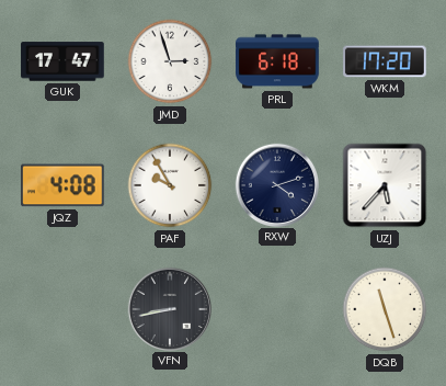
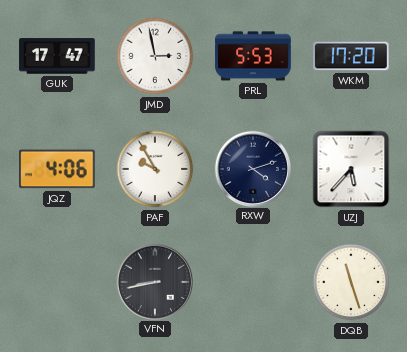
JMD: 2:57 -> 2:58
PRL: 6:18 -> 5:53
JQZ: 4:08 -> 4:06
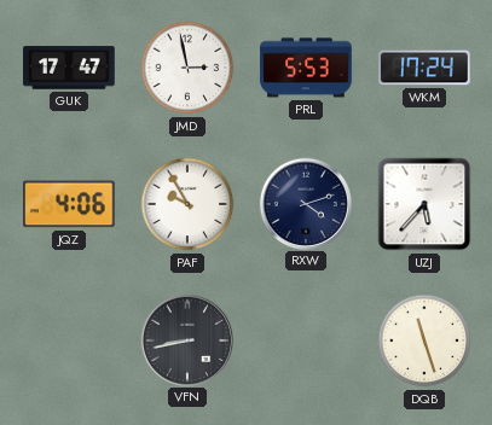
WKM: 17:20 -> 17:24
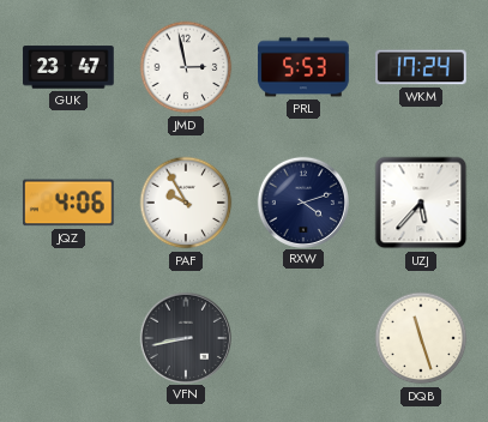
GUK: 17:47 -> 23:47
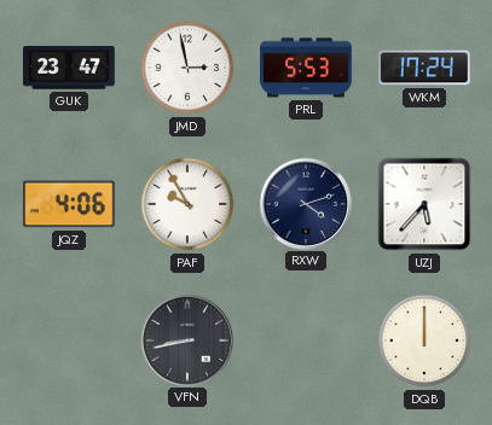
DQB: 11:27 -> 12:00
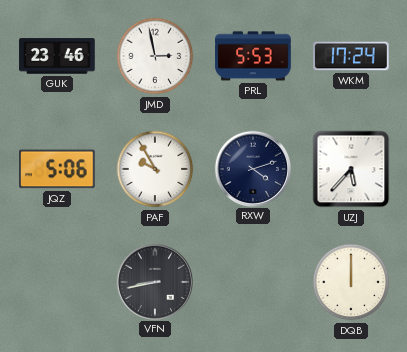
GUK: 23:47 -> 23:46
JQZ: 4:06 -> 5:06
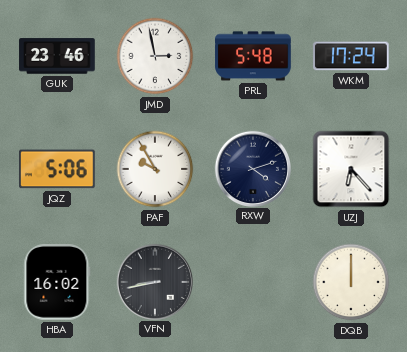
PRL: 5:53 -> 5:48
UZJ: 5:37 -> 6:23
HBA: none -> 16:02
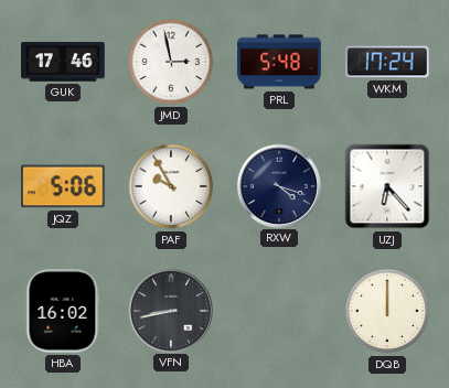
GUK: 23:46 -> 17:46
RXW: 4:12 -> 4:18
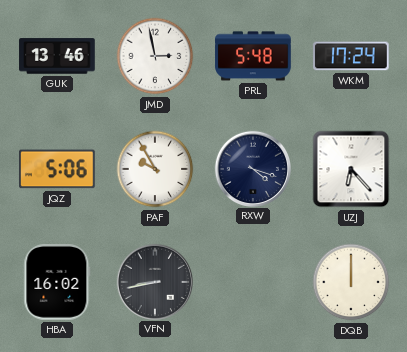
GUK: 17:46 -> 13:46
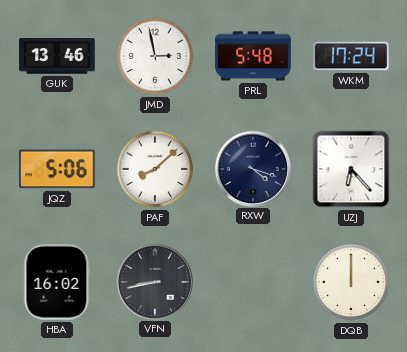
PAF: 9:55 -> 8:08
